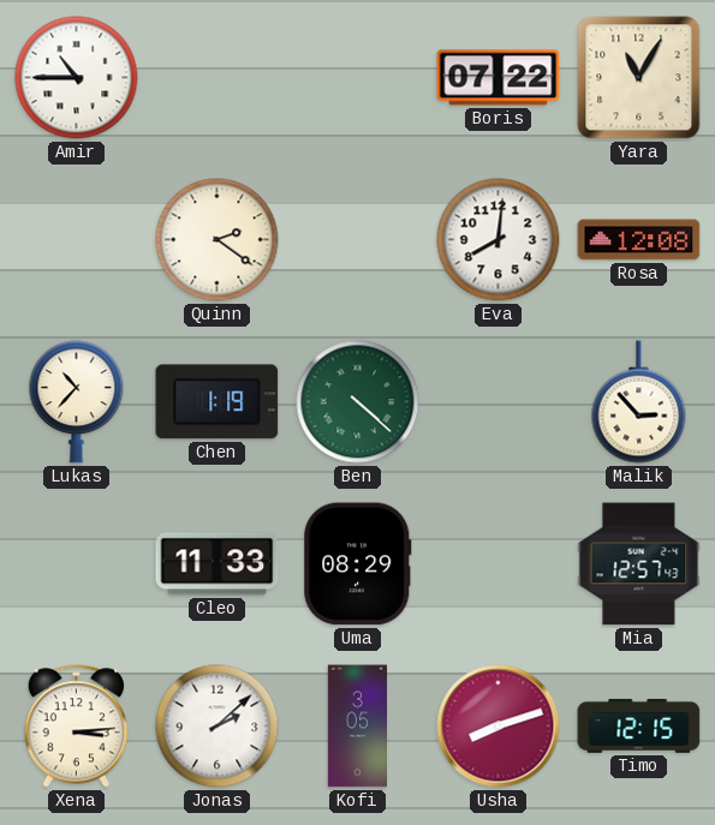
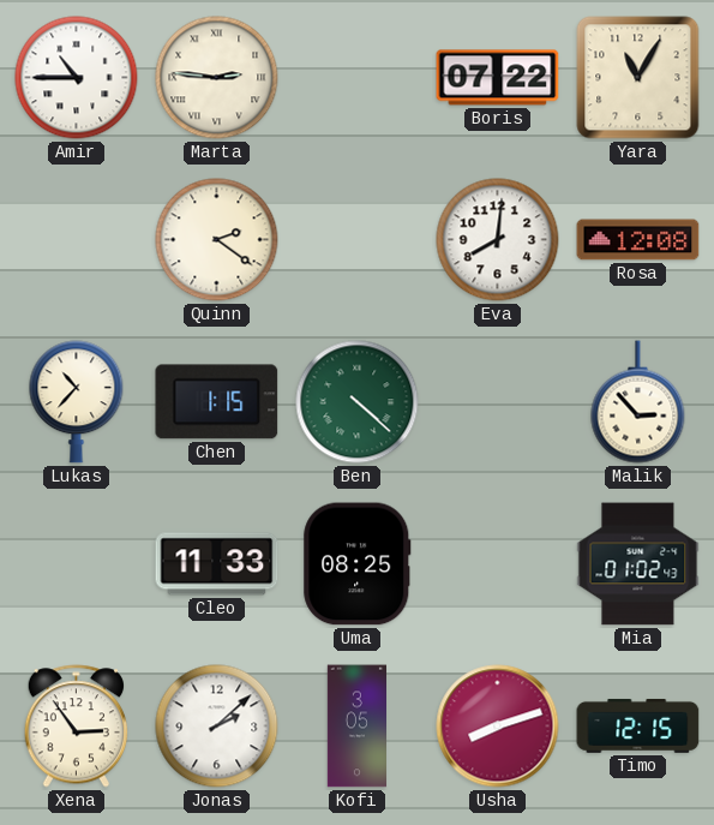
Marta: none -> 2:46
Chen: 1:19 -> 1:15
Uma: 08:29 -> 08:25
Mia: 12:57 -> 01:02
Xena: 3:14 -> 2:54
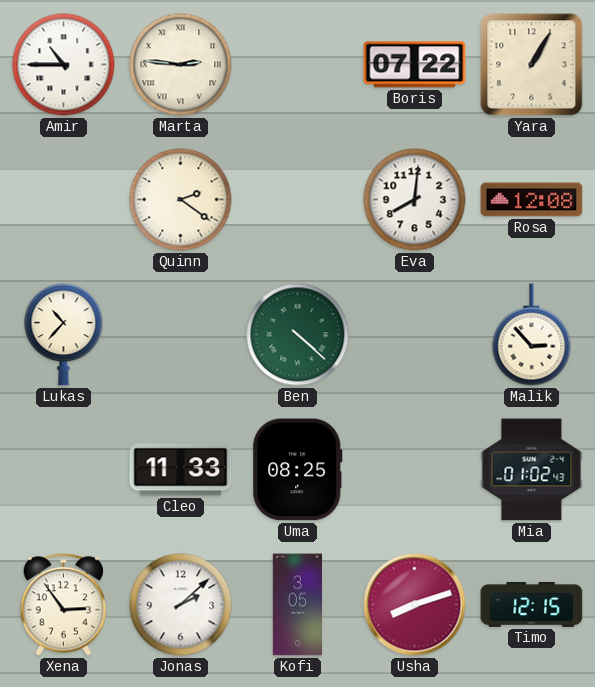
Yara: 11:05 -> 1:05
Chen: 1:15 -> none
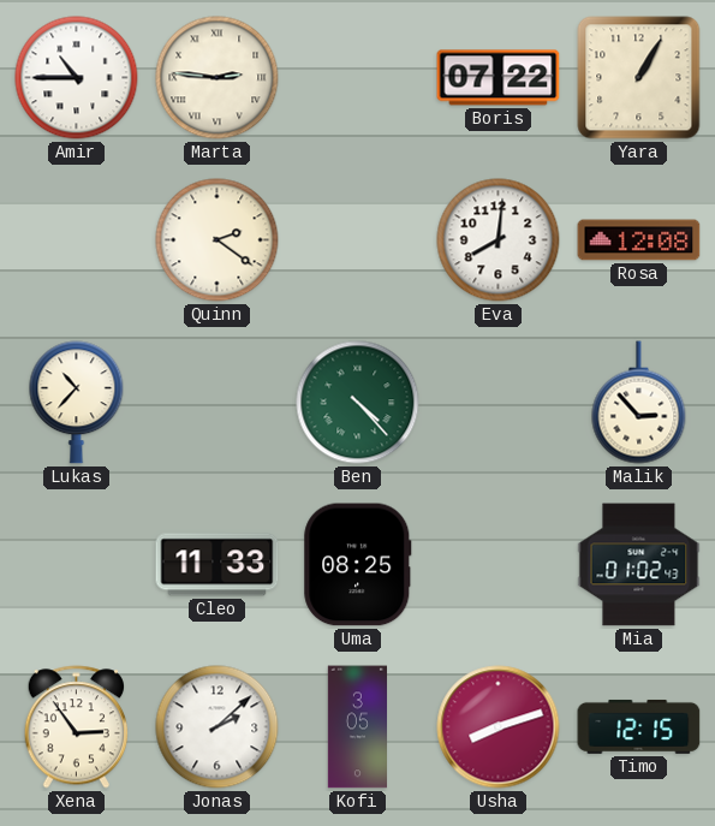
Ben: 4:22 -> 4:23
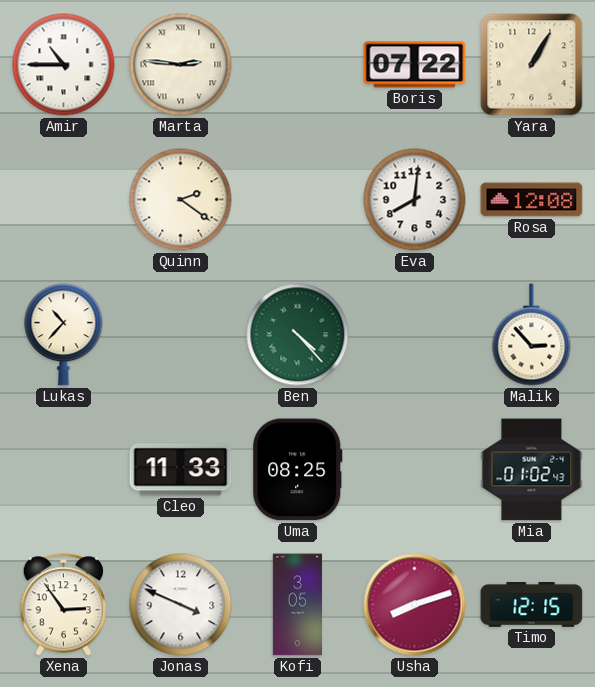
Jonas: 2:08 -> 3:49
